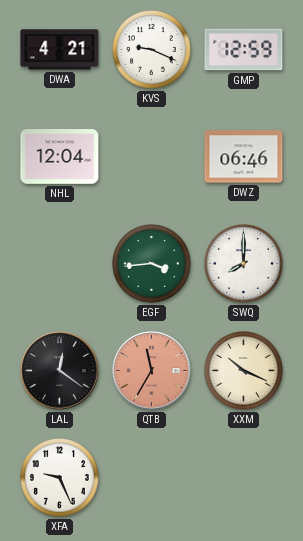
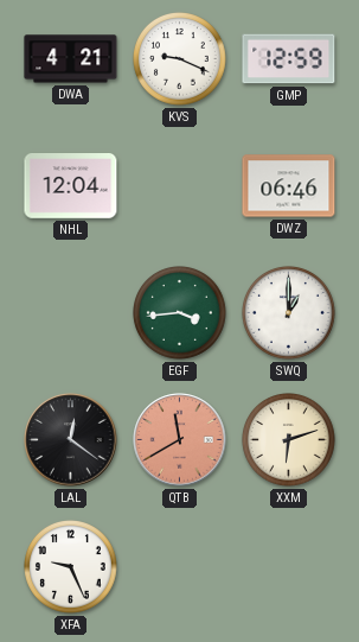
SWQ: 8:00 -> 1:00
QTB: 11:35 -> 11:40
XXM: 10:19 -> 6:12
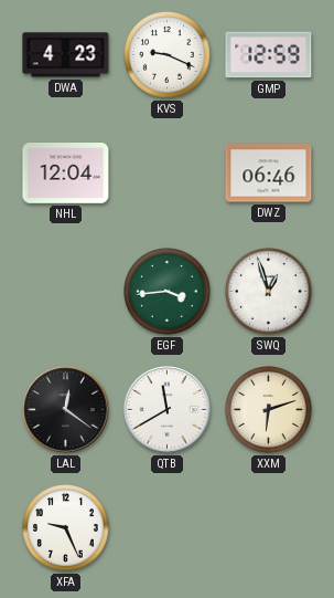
DWA: 4:21 -> 4:23
SWQ: 1:00 -> 12:57
QTB dial: salmon -> white
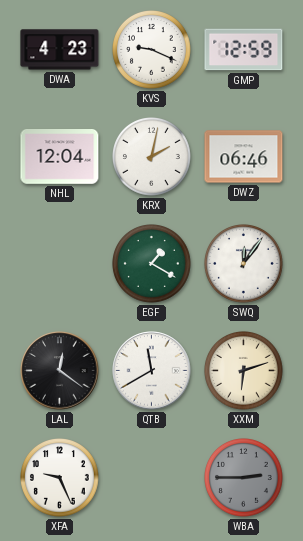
KRX: none -> 2:02
EGF: 3:44 -> 1:20
SWQ: 12:57 -> 12:06
WBA: none -> 2:45
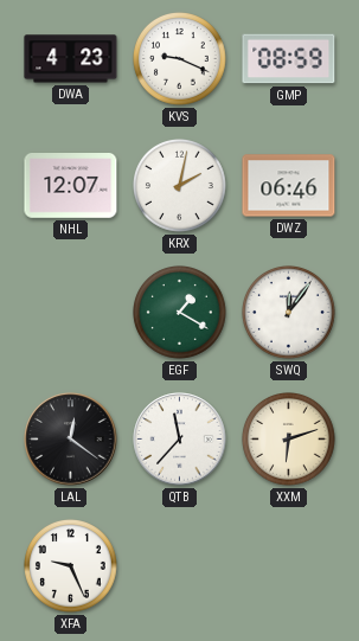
GMP: 12:59 -> 08:59
NHL: 12:04 -> 12:07
QTB: 11:40 -> 11:37
WBA: 2:45 -> none
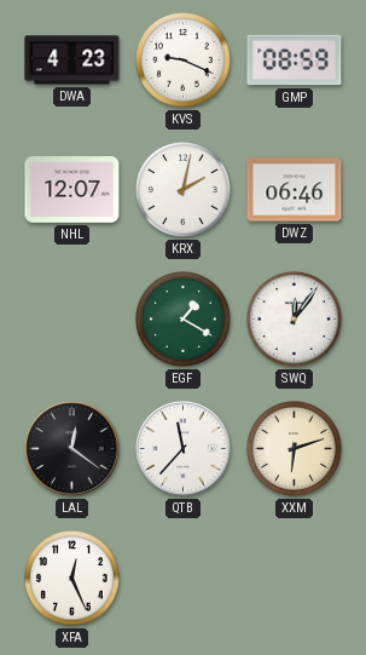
XFA: 9:26 -> 12:26
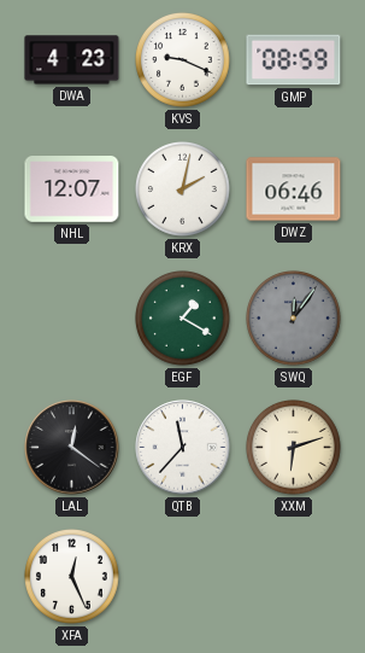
SWQ dial: white -> grey
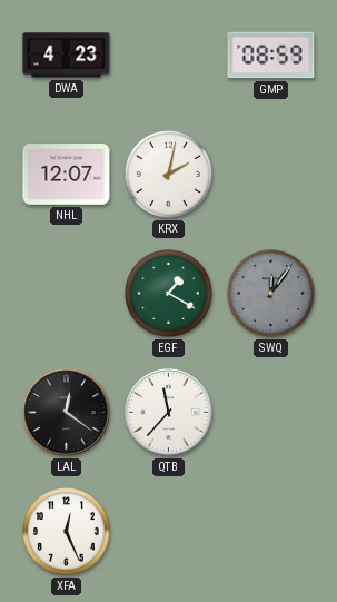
KVS: 9:19 -> none
DWZ: 06:46 -> none
XXM: 6:12 -> none
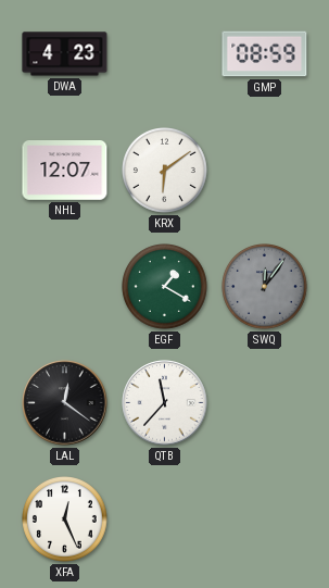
KRX: 2:02 -> 6:09
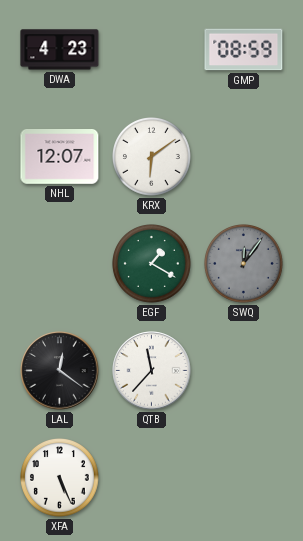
XFA: 12:26 -> 5:26
